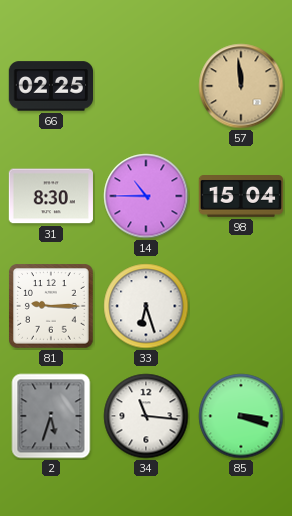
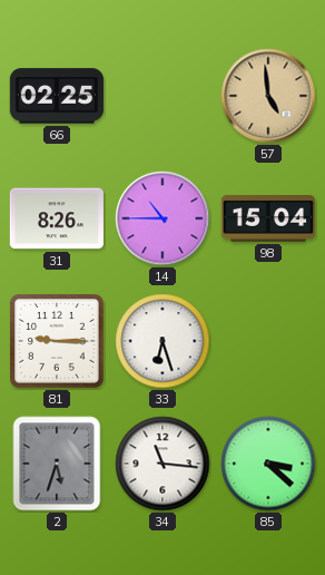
57: 11:59 -> 4:59
31: 8:30 -> 8:26
85: 3:18 -> 3:22
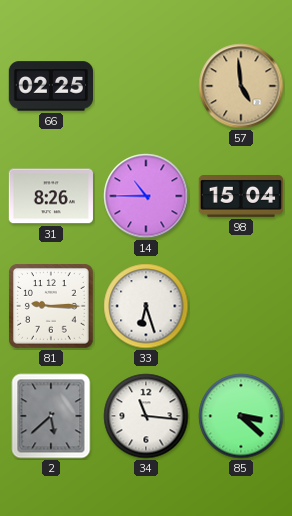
2: 5:33 -> 5:38
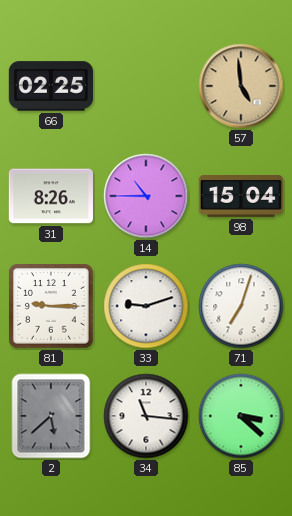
33: 6:27 -> 9:12
71: none -> 7:03
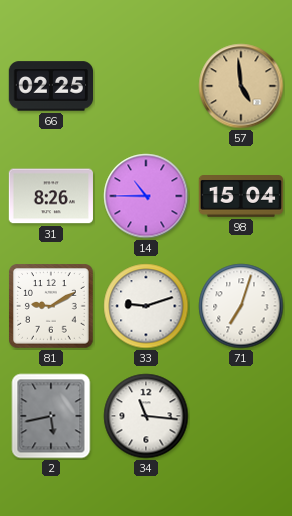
81: 9:15 -> 9:10
2: 5:38 -> 5:43
85: 3:22 -> none
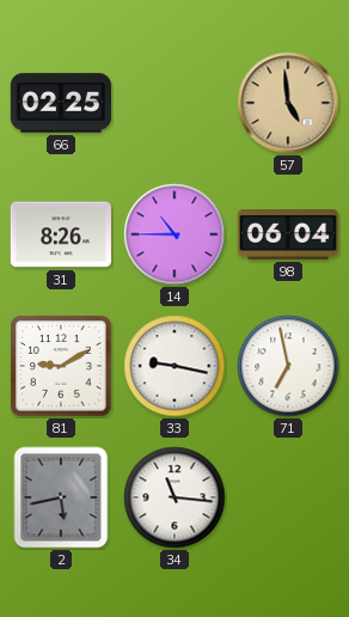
98: 15:04 -> 06:04
33: 9:12 -> 9:17
71: 7:03 -> 6:58
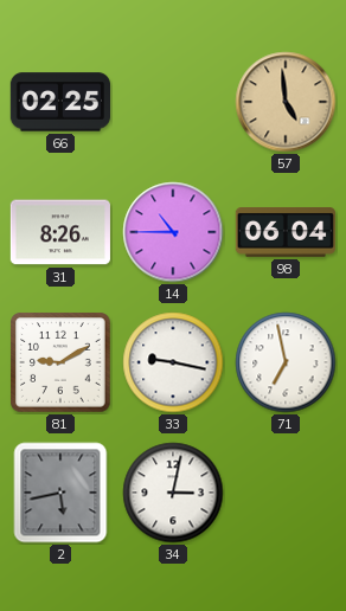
34: 11:16 -> 3:02
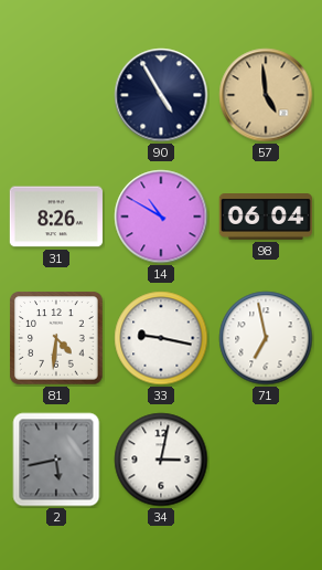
66: 02:25 -> none
90: none -> 4:55
14: 10:45 -> 10:50
81: 9:10 -> 4:31
